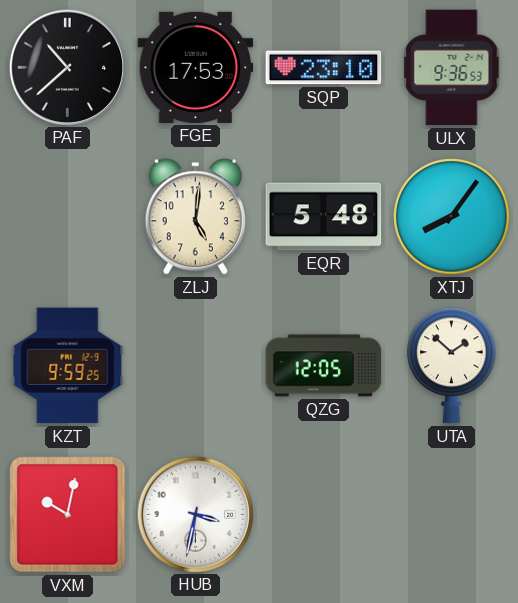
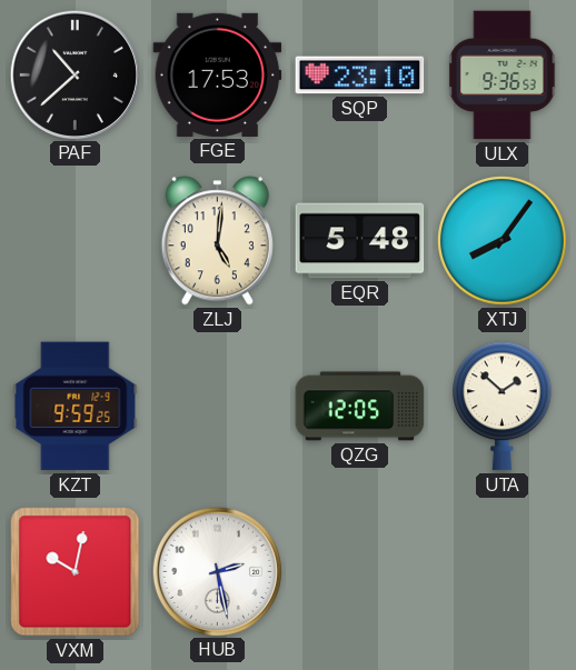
HUB: 3:32 -> 2:28
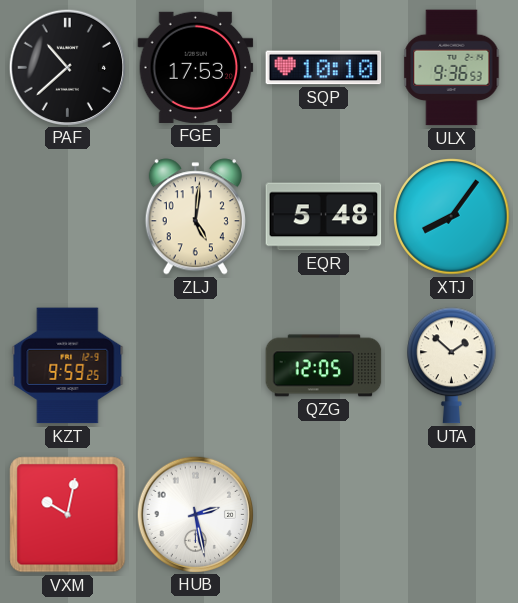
SQP: 23:10 -> 10:10
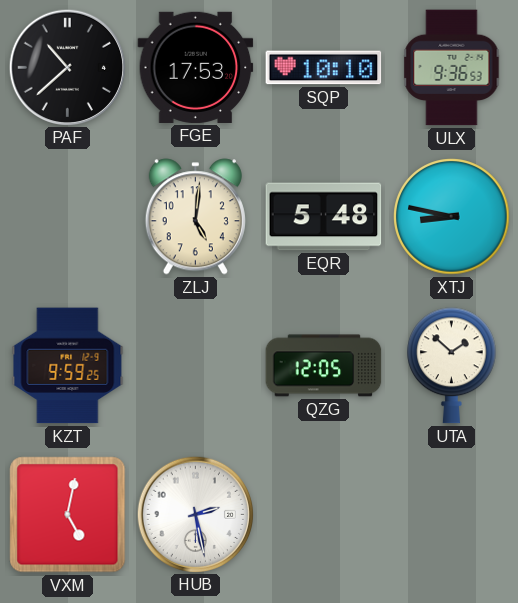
XTJ: 8:06 -> 8:47
VXM: 10:02 -> 5:02
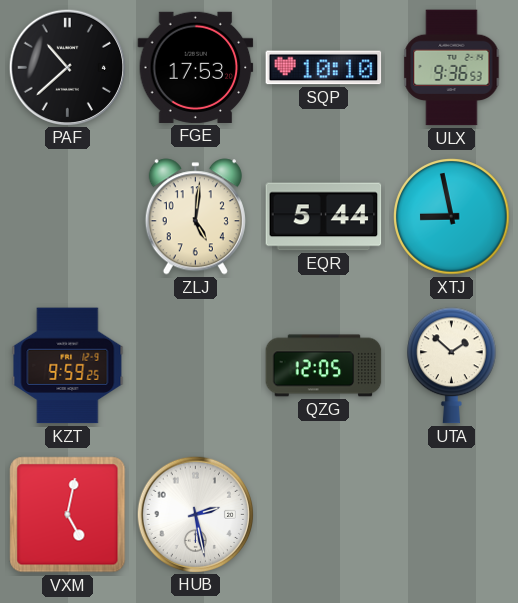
EQR: 5:48 -> 5:44
XTJ: 8:47 -> 8:58
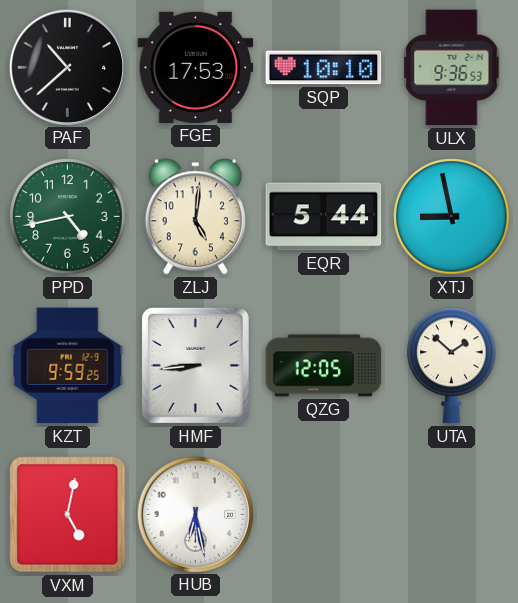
PPD: none -> 4:43
HMF: none -> 8:44
HUB: 2:28 -> 6:28
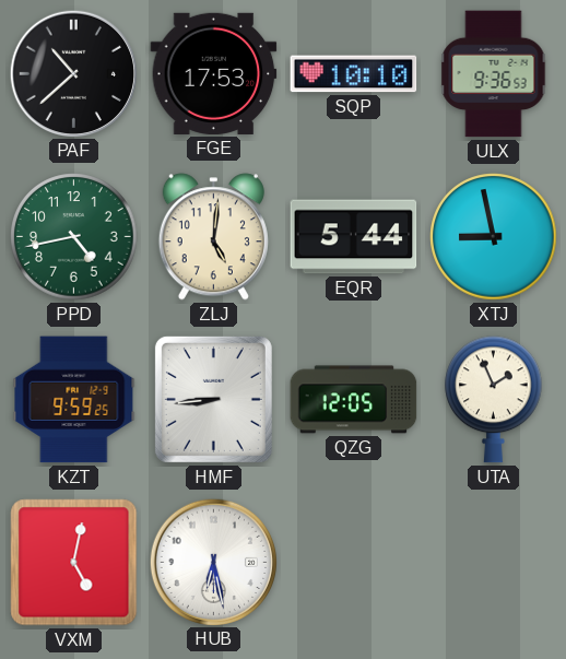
UTA: 1:52 -> 1:56
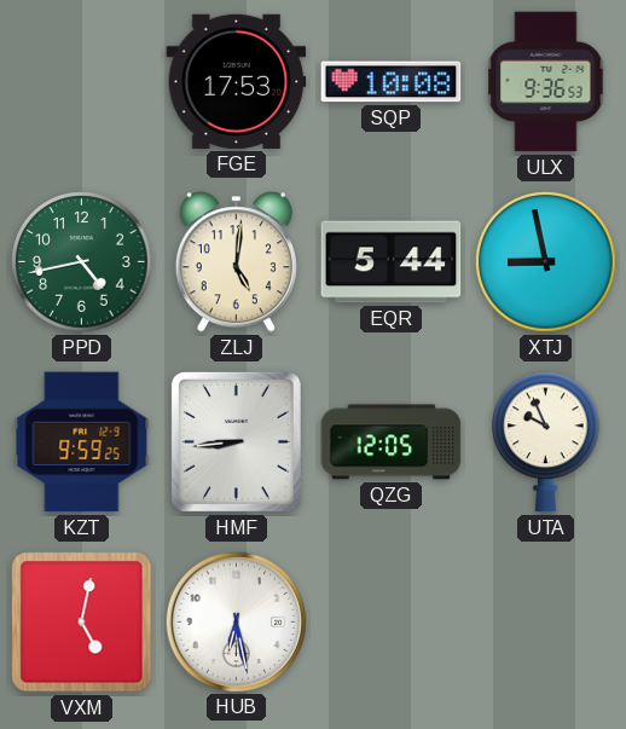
PAF: 10:38 -> none
SQP: 10:10 -> 10:08
UTA: 1:56 -> 9:56
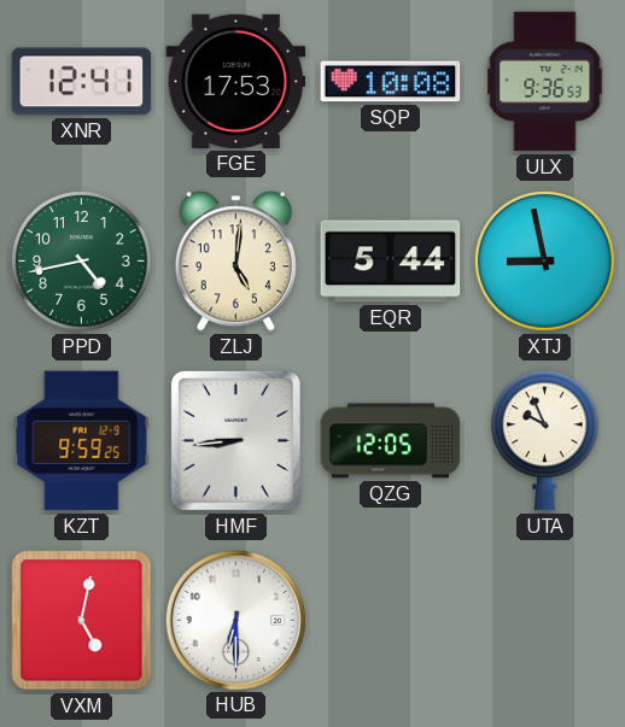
XNR: none -> 12:41
HUB: 6:28 -> 6:30
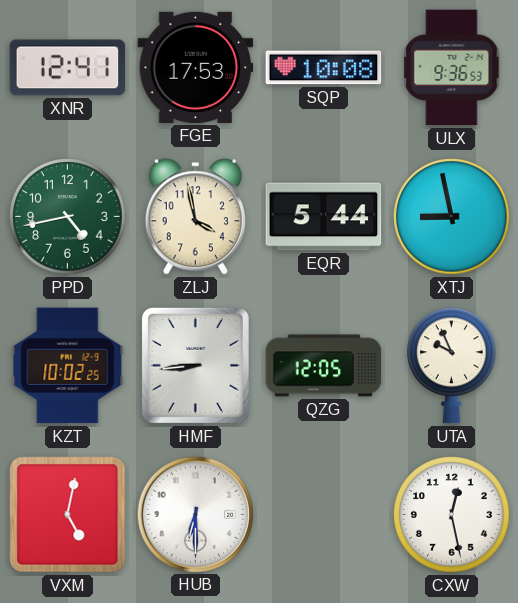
ZLJ: 5:01 -> 3:58
KZT: 9:59 -> 10:02
CXW: none -> 12:28
